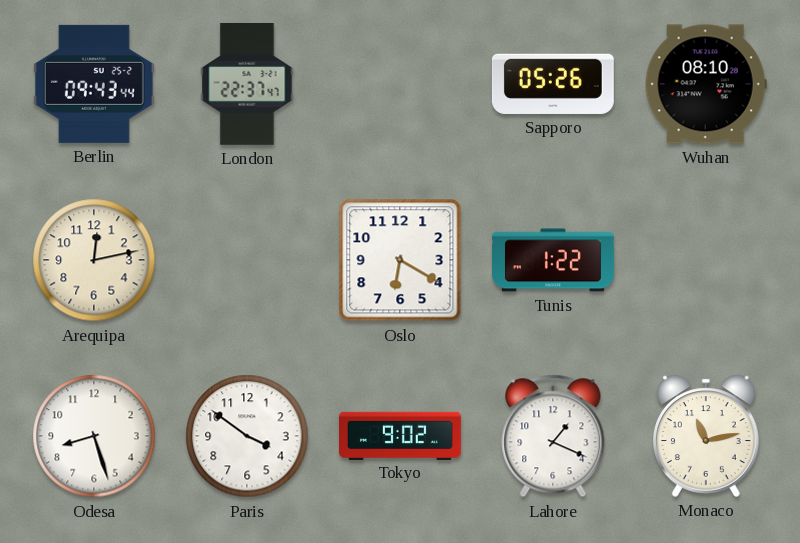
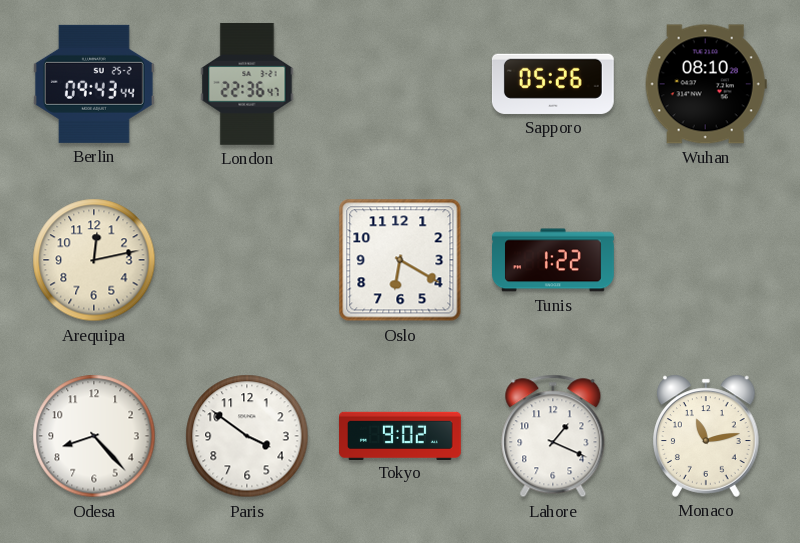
London: 22:37 -> 22:36
Odesa: 8:27 -> 8:23
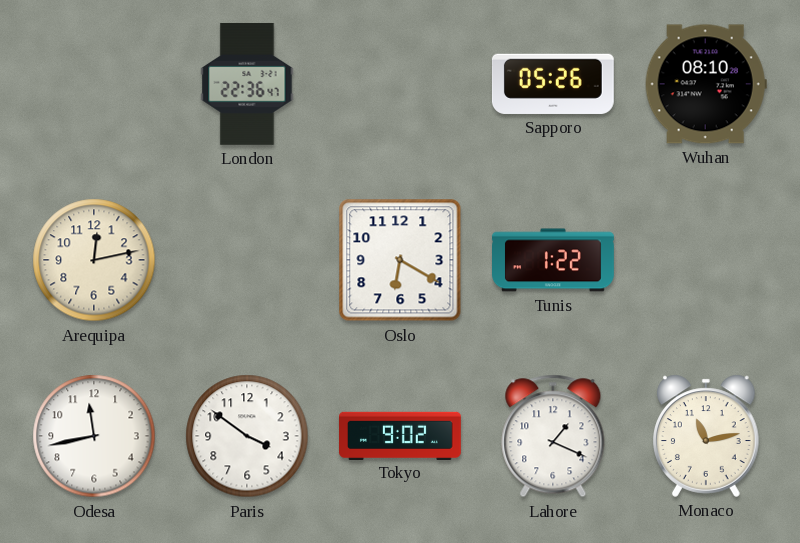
Berlin: 09:43 -> none
Odesa: 8:23 -> 11:43
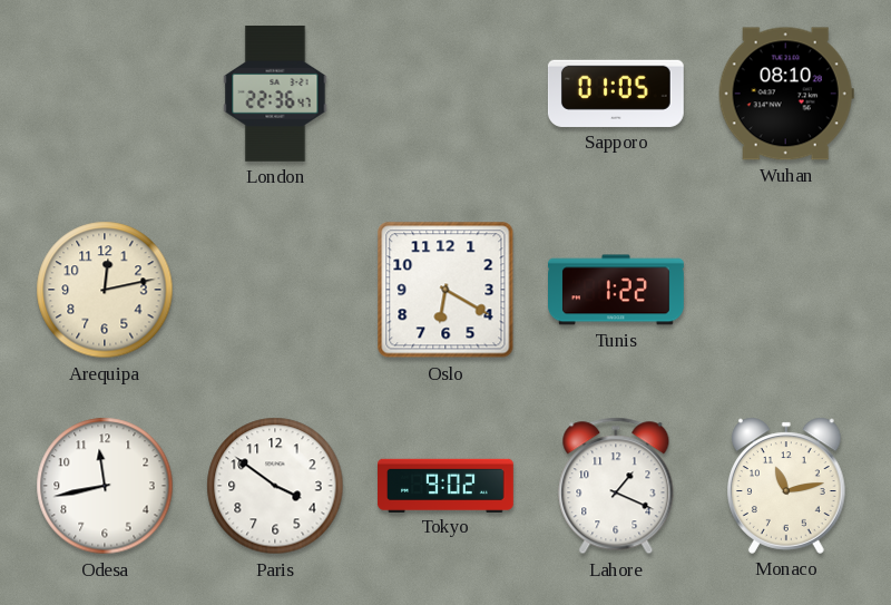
Sapporo: 05:26 -> 01:05
